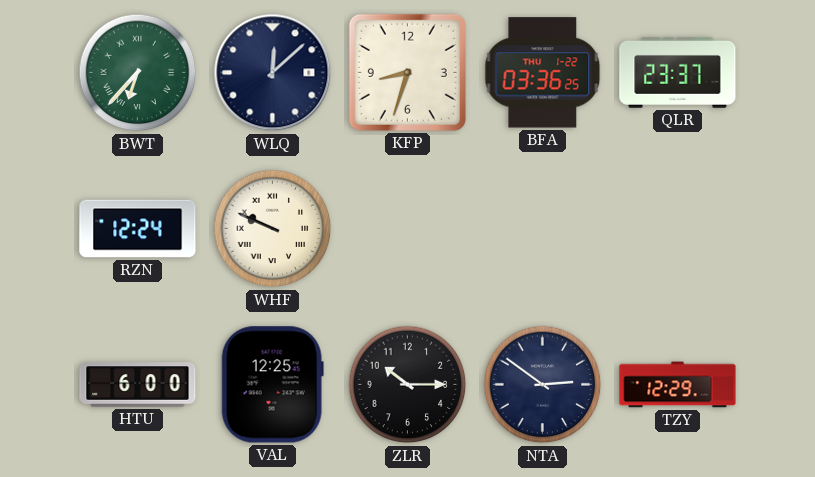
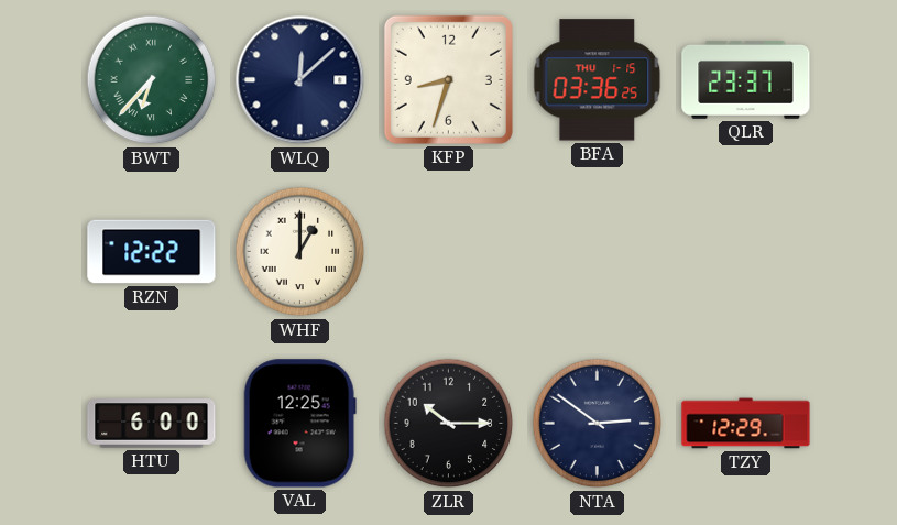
BFA date: THU 1-22 -> THU 1-15
RZN: 12:24 -> 12:22
WHF: 9:49 -> 1:00
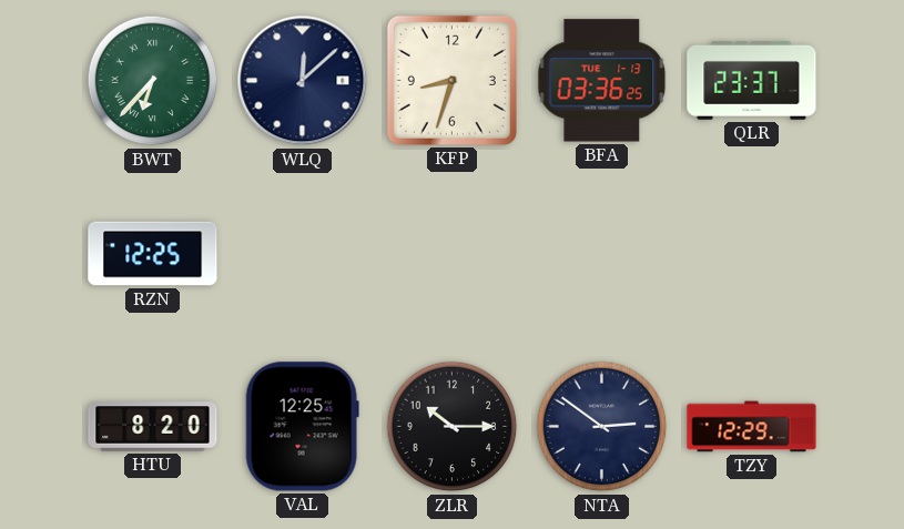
BFA date: THU 1-15 -> TUE 1-13
RZN: 12:22 -> 12:25
WHF: 1:00 -> none
HTU: 6:00 -> 8:20
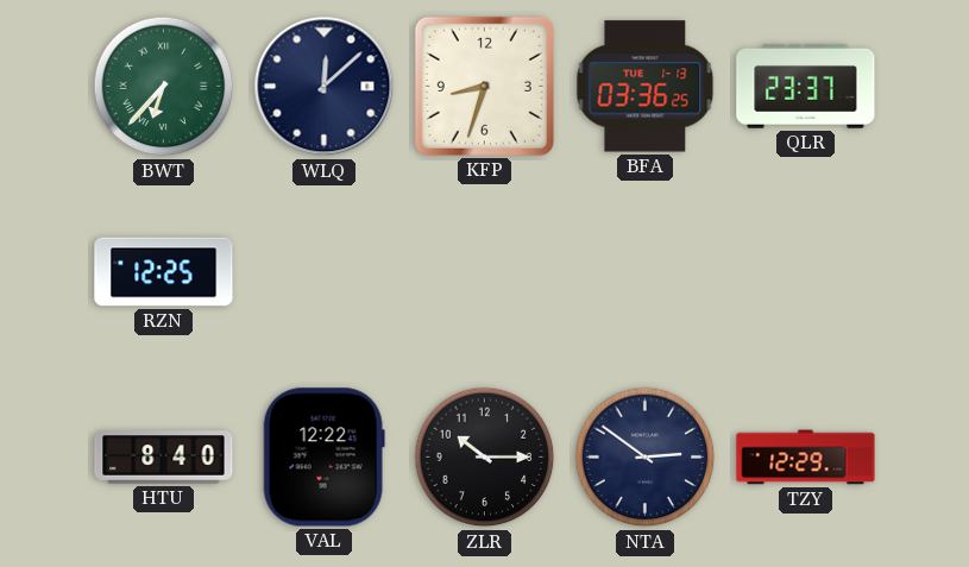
HTU: 8:20 -> 8:40
VAL: 12:25 -> 12:22
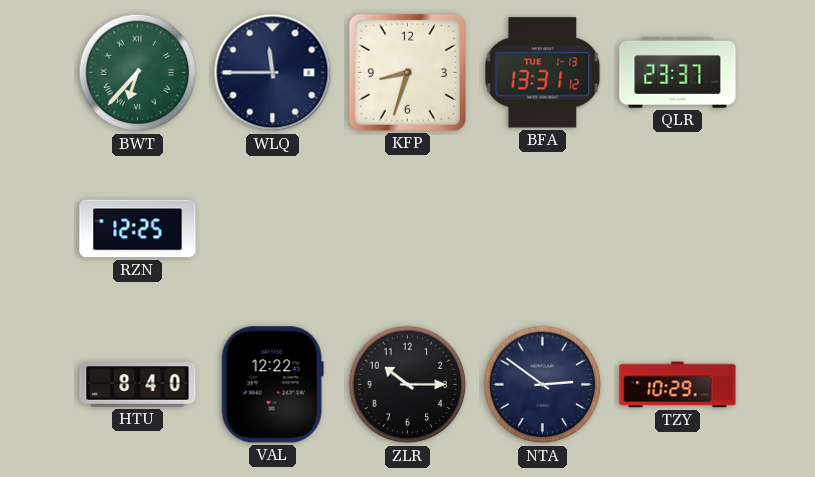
WLQ: 12:08 -> 11:45
BFA: 03:36 -> 13:31
TZY: 12:29 -> 10:29
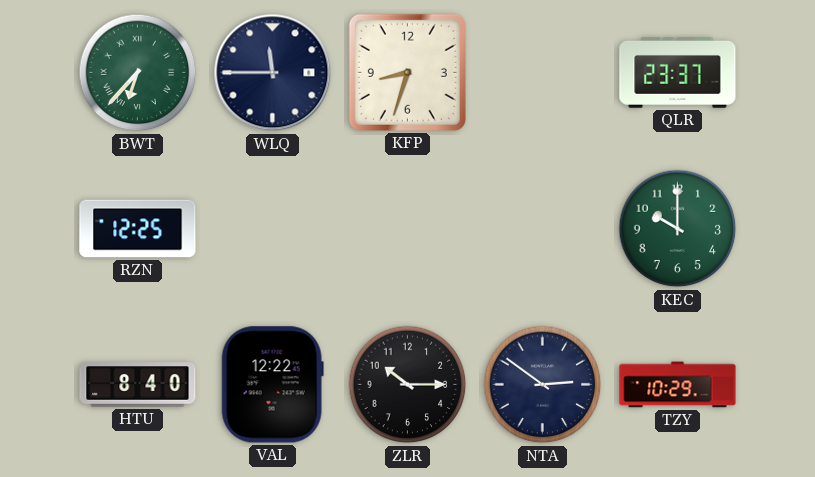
BFA: 13:31 -> none
KEC: none -> 10:00
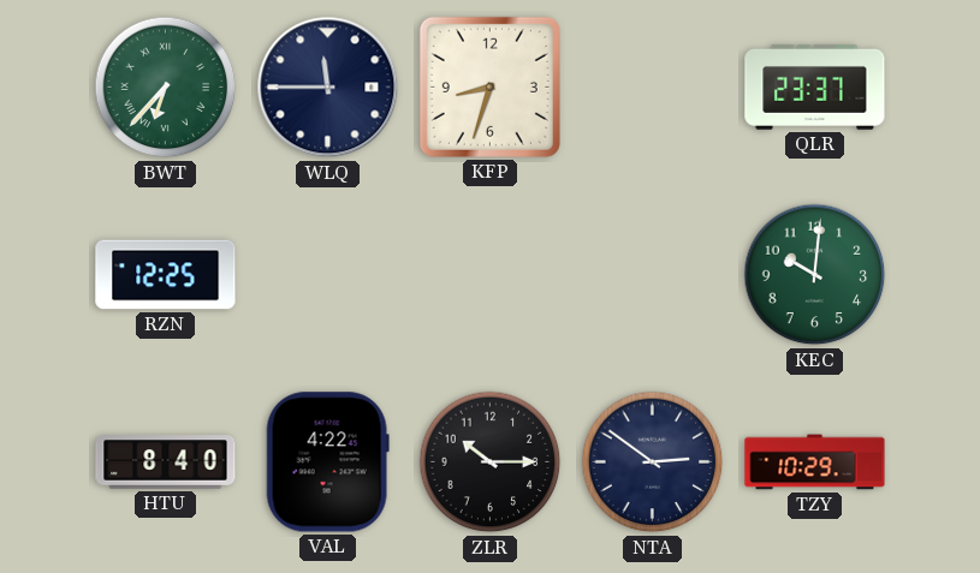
KEC: 10:00 -> 10:01
VAL: 12:22 -> 4:22
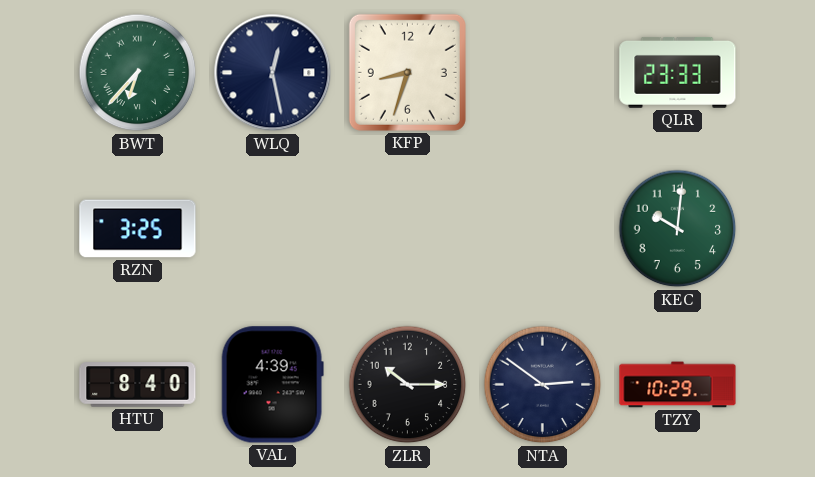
WLQ: 11:45 -> 12:28
QLR: 23:37 -> 23:33
RZN: 12:25 -> 3:25
VAL: 4:22 -> 4:39
